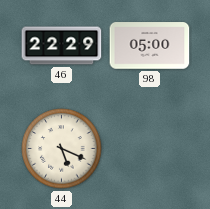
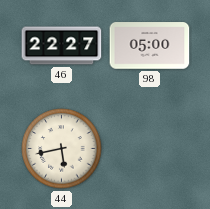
46: 22:29 -> 22:27
44: 5:19 -> 5:43
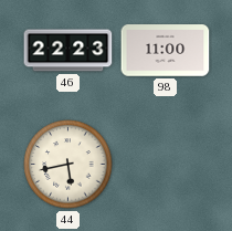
46: 22:27 -> 22:23
98: 05:00 -> 11:00
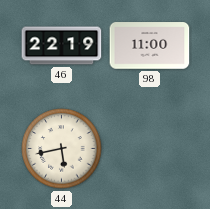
46: 22:23 -> 22:19
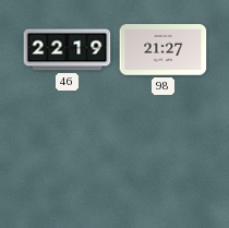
98: 11:00 -> 21:27
44: 5:43 -> none
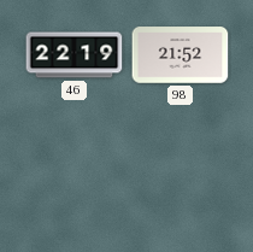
98: 21:27 -> 21:52
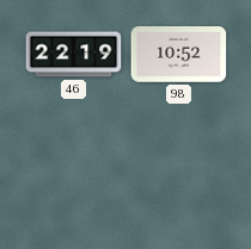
98: 21:52 -> 10:52
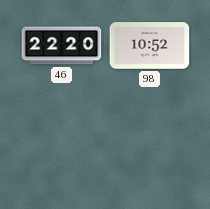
46: 22:19 -> 22:20
